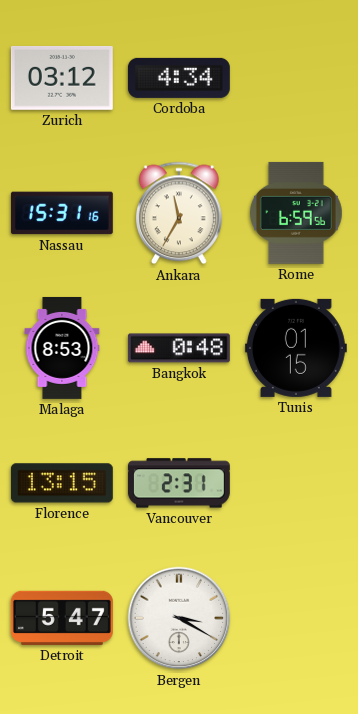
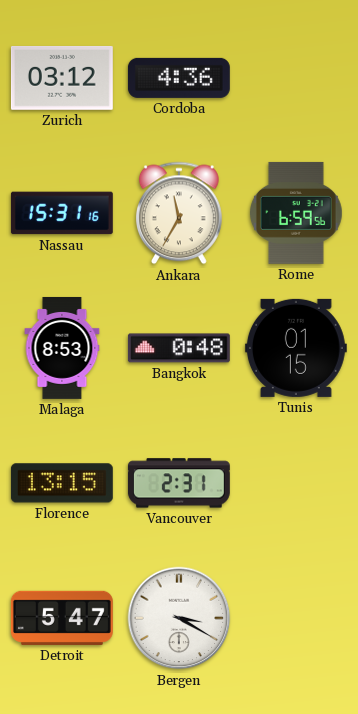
Cordoba: 4:34 -> 4:36
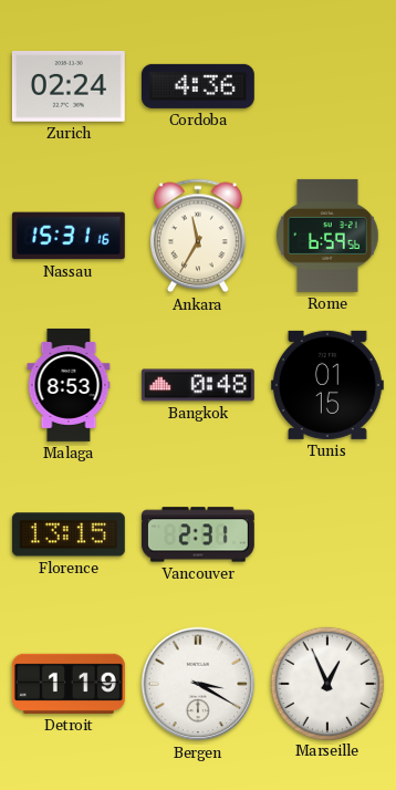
Zurich: 03:12 -> 02:24
Detroit: 5:47 -> 1:19
Marseille: none -> 12:56
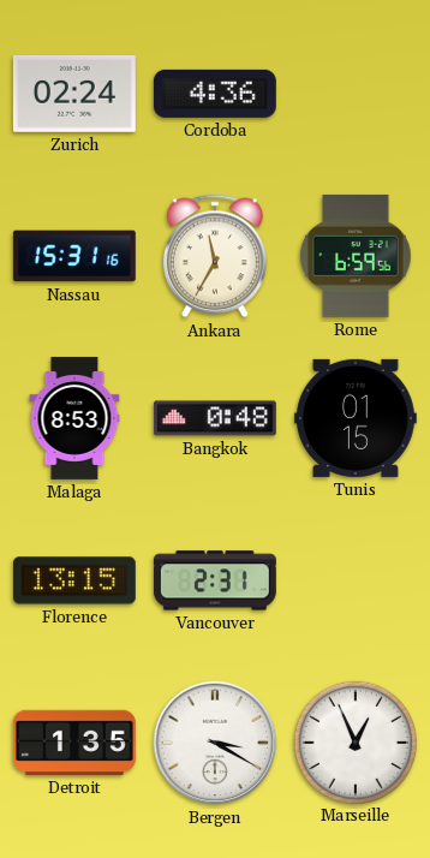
Detroit: 1:19 -> 1:35
